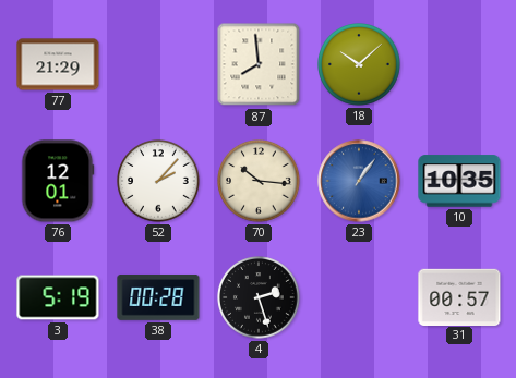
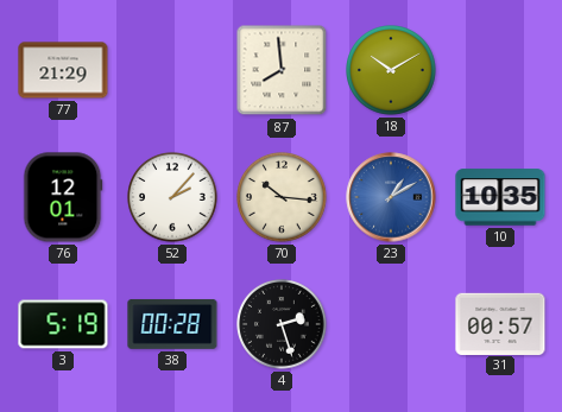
18: 10:08 -> 10:10
23: 1:06 -> 1:10
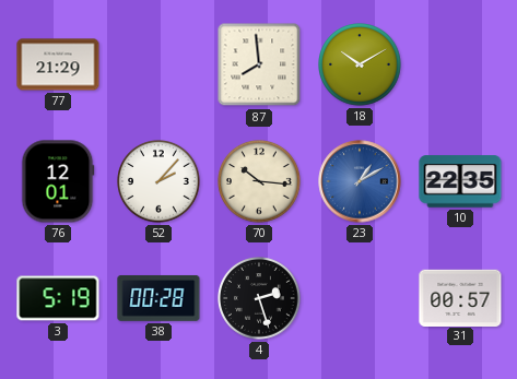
10: 10:35 -> 22:35
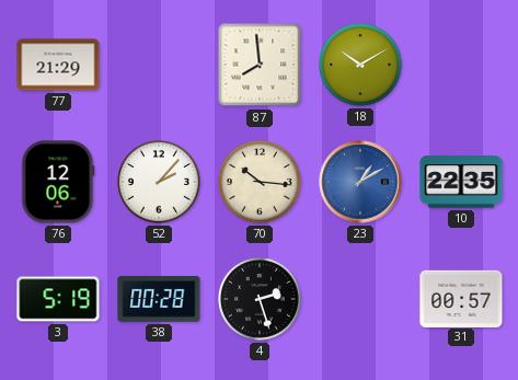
76: 12:01 -> 12:06
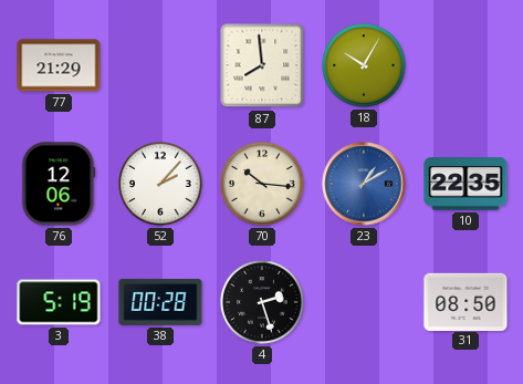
18: 10:10 -> 10:05
31: 00:57 -> 08:50
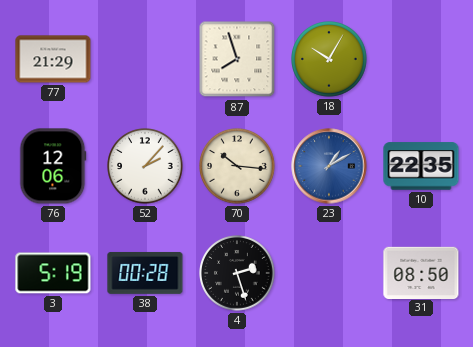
87: 7:59 -> 7:57
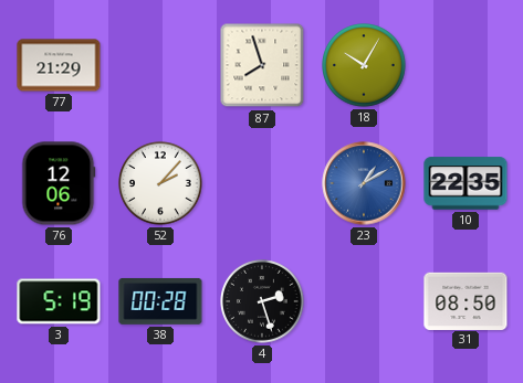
70: 10:16 -> none
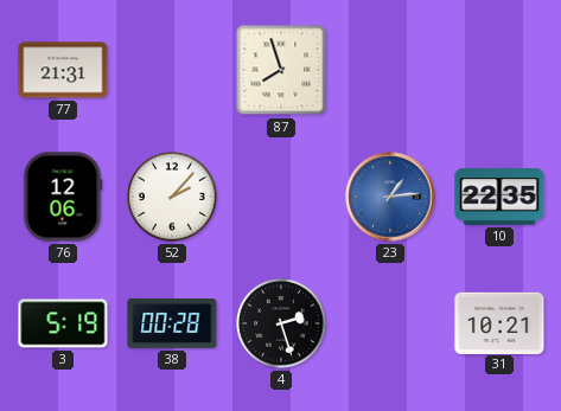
77: 21:29 -> 21:31
18: 10:05 -> none
23: 1:10 -> 1:14
31: 08:50 -> 10:21
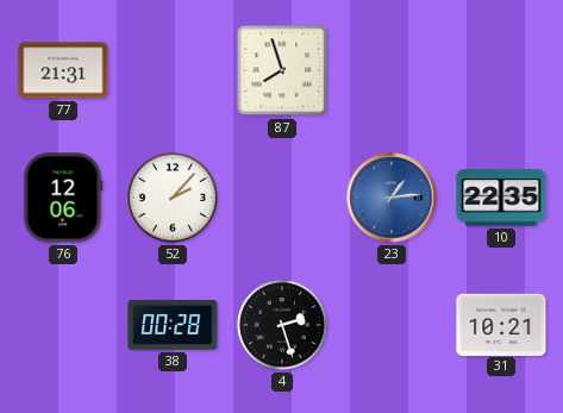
3: 5:19 -> none
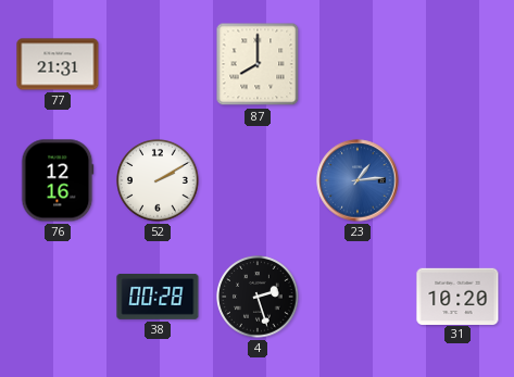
87: 7:57 -> 8:00
76: 12:06 -> 12:16
52: 2:07 -> 2:10
10: 22:35 -> none
31: 10:21 -> 10:20
